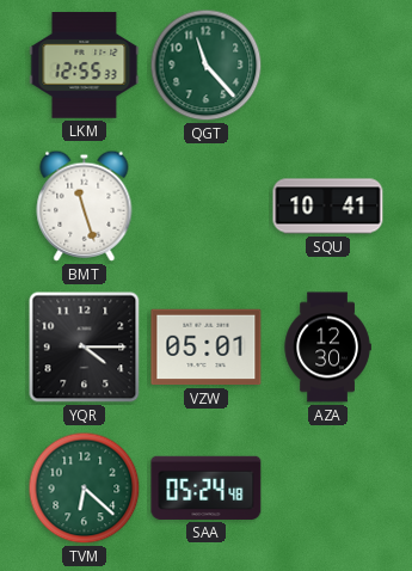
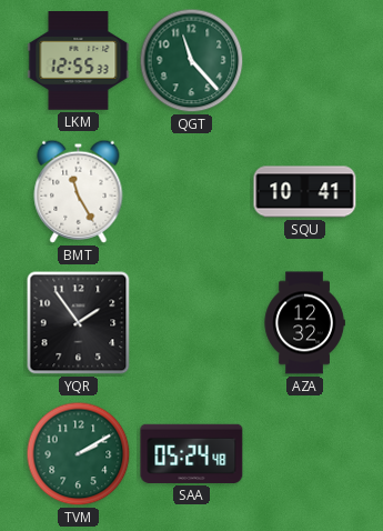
BMT: 11:27 -> 11:25
YQR: 4:15 -> 1:54
VZW: 05:01 -> none
AZA: 12:30 -> 12:32
TVM: 6:22 -> 2:10
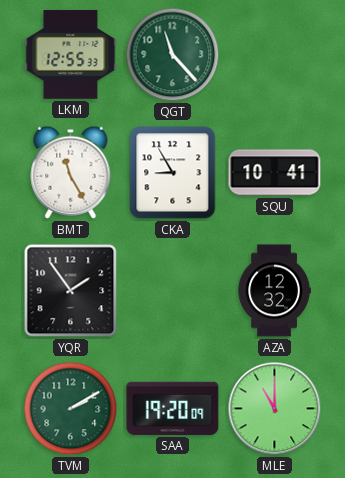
CKA: none -> 8:55
SAA: 05:24 -> 19:20
MLE: none -> 11:00
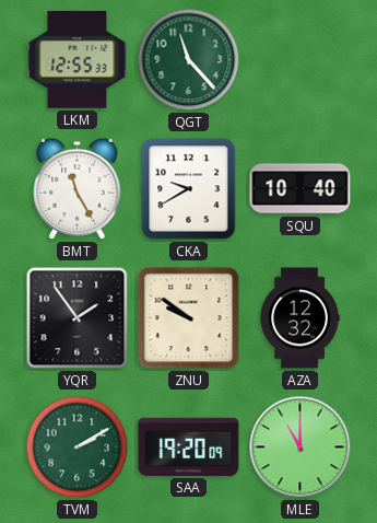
CKA: 8:55 -> 9:40
SQU: 10:41 -> 10:40
ZNU: none -> 9:51
